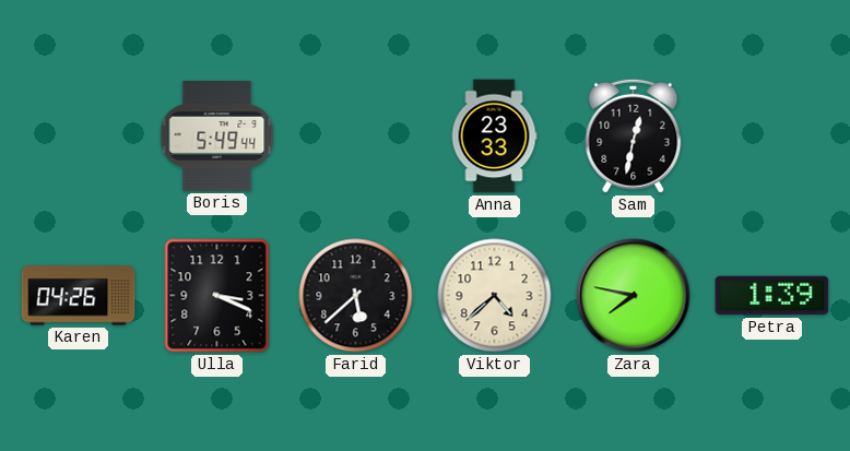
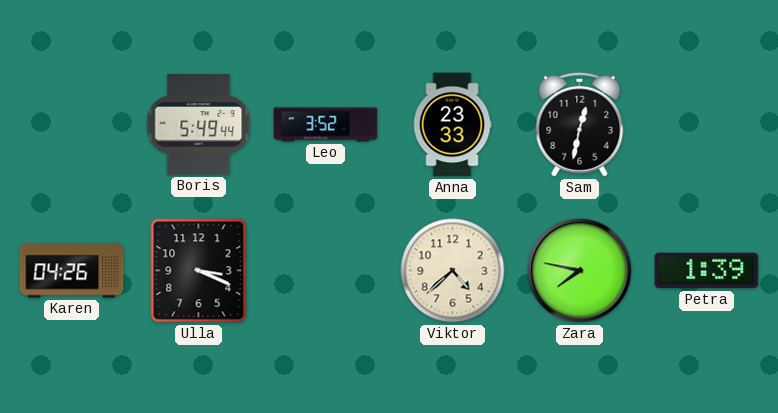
Leo: none -> 3:52
Farid: 5:38 -> none
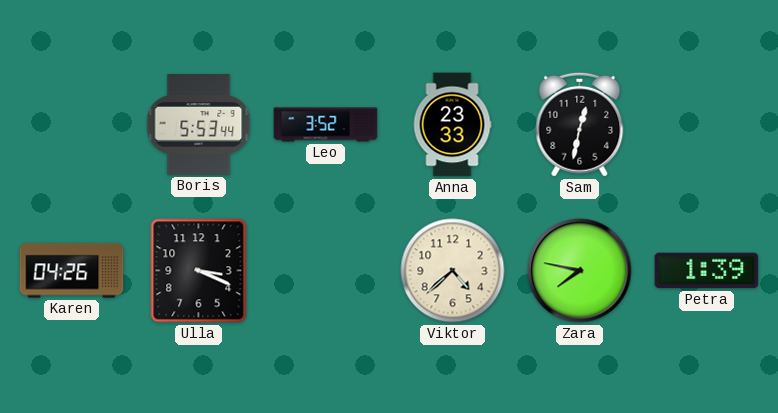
Boris: 5:49 -> 5:53
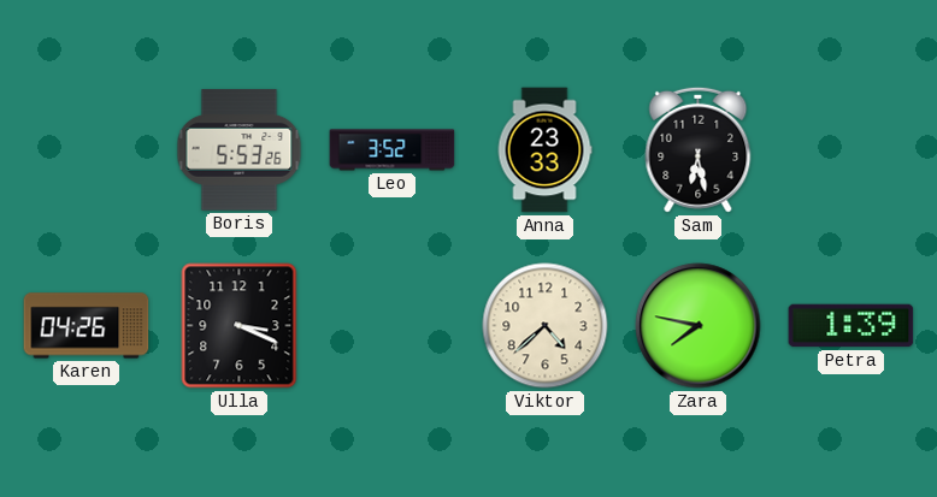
Boris: 5:53:44 -> 5:53:26
Sam: 12:32 -> 6:28
